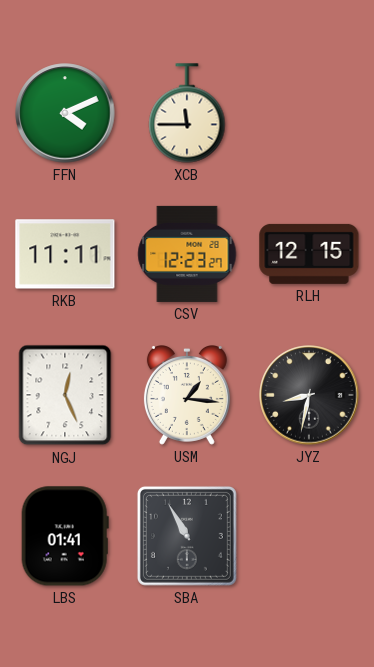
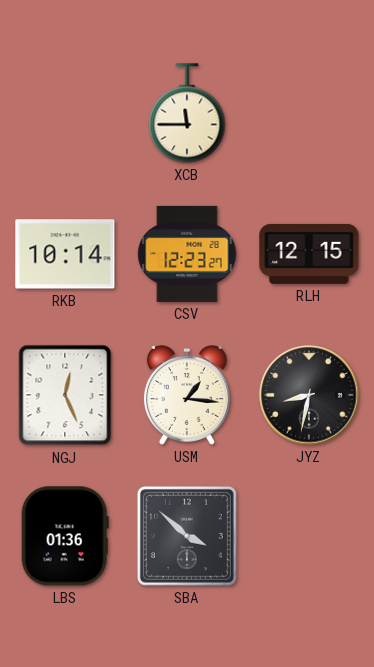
FFN: 4:11 -> none
RKB: 11:11 -> 10:14
LBS: 01:41 -> 01:36
SBA: 10:55 -> 3:52
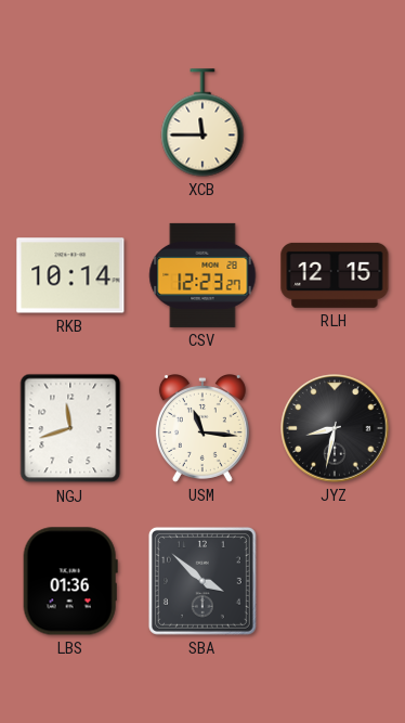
NGJ: 12:26 -> 11:42
USM: 1:16 -> 11:16
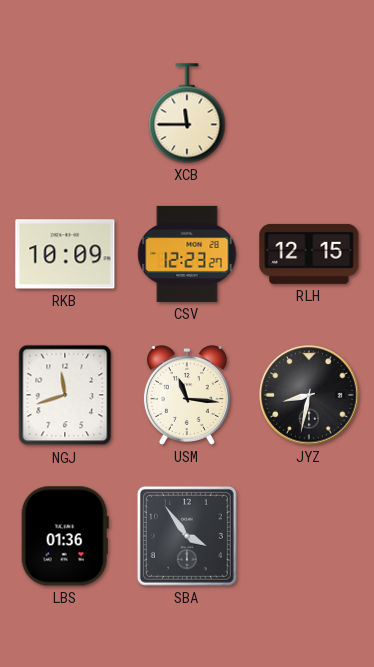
RKB: 10:14 -> 10:09
SBA: 3:52 -> 3:54
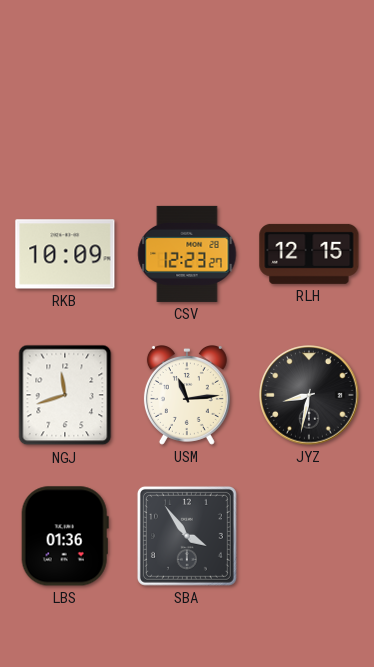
XCB: 11:45 -> none
USM: 11:16 -> 11:14
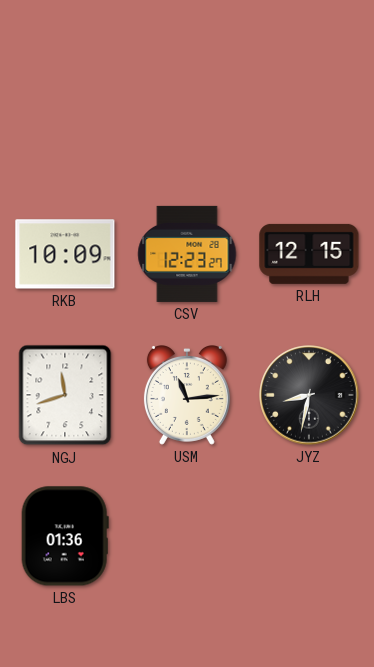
SBA: 3:54 -> none
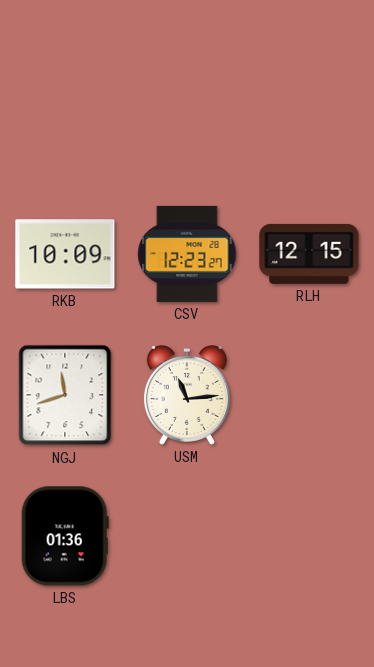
JYZ: 8:32 -> none
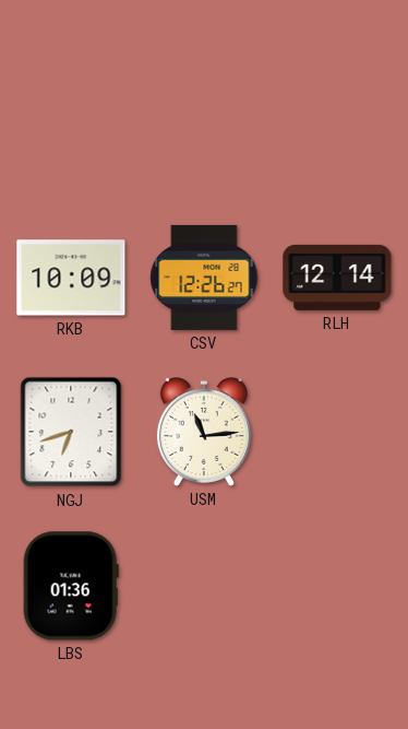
CSV: 12:23 -> 12:26
RLH: 12:15 -> 12:14
NGJ: 11:42 -> 6:42
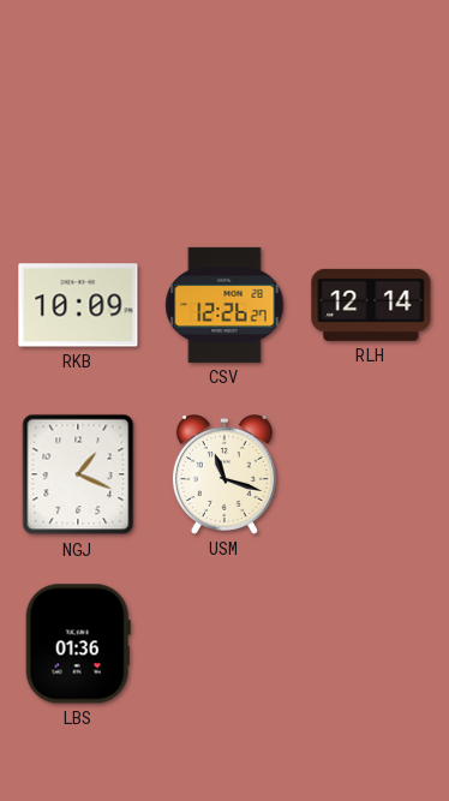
NGJ: 6:42 -> 1:19
USM: 11:14 -> 11:18
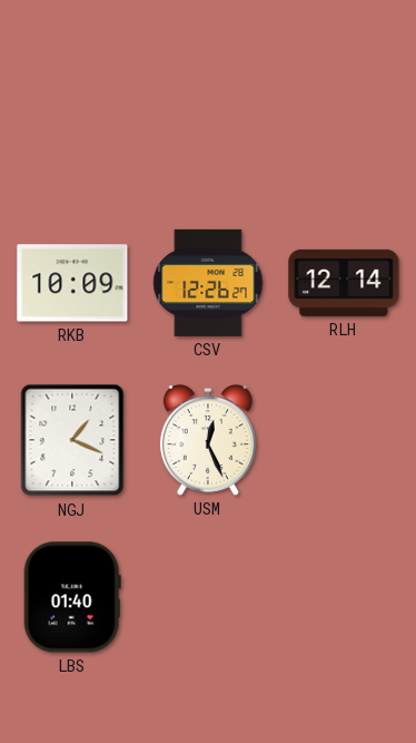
USM: 11:18 -> 12:26
LBS: 01:36 -> 01:40
